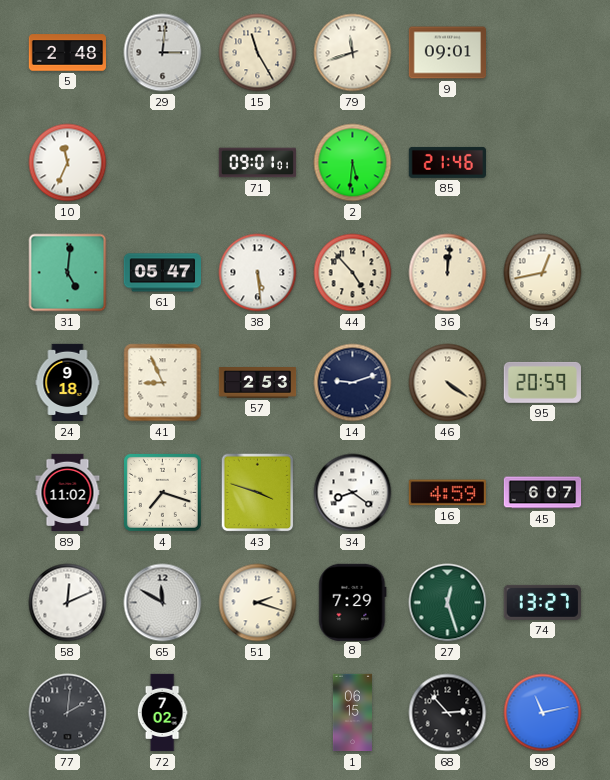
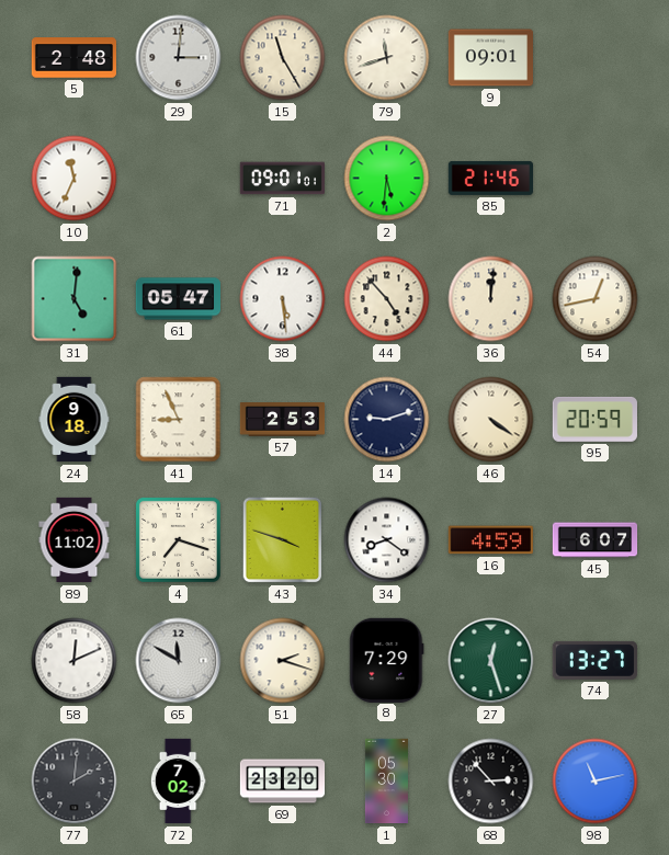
69: none -> 23:20
1: 06:15 -> 05:30
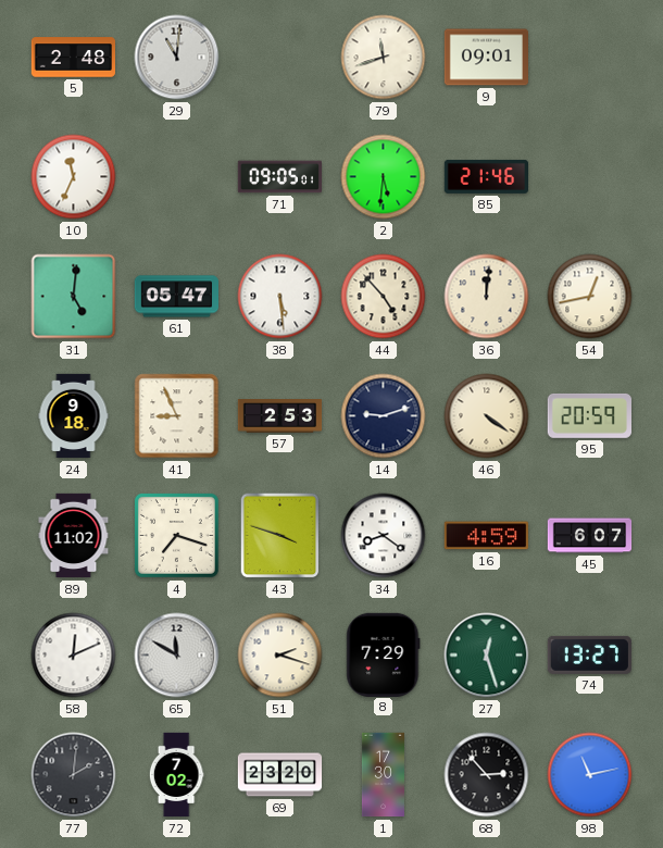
29: 3:01 -> 11:01
15: 11:25 -> none
71: 09:01 -> 09:05
1: 05:30 -> 17:30
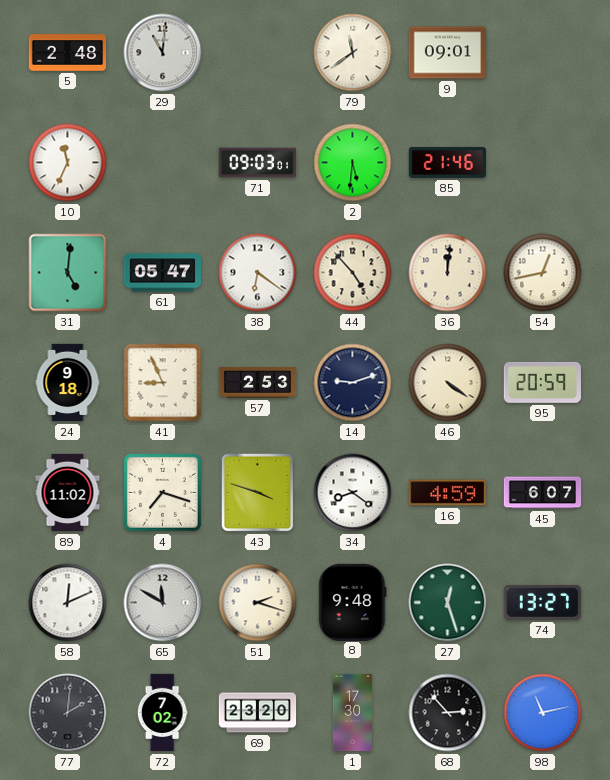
79: 11:42 -> 11:39
71: 09:05 -> 09:03
38: 5:29 -> 6:21
8: 7:29 -> 9:48
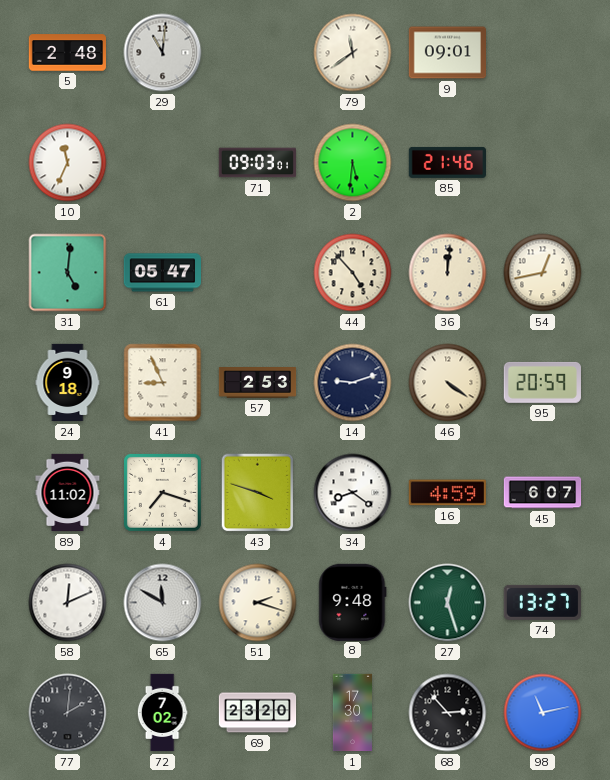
38: 6:21 -> none
